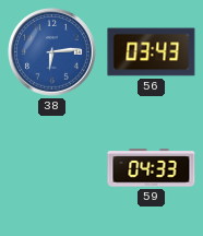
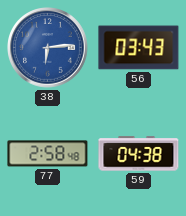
77: none -> 2:58
59: 04:33 -> 04:38
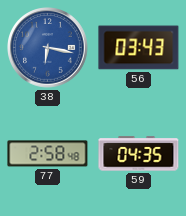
38: 6:14 -> 6:17
59: 04:38 -> 04:35
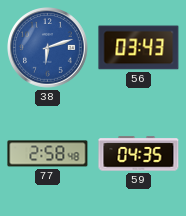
38: 6:17 -> 6:12
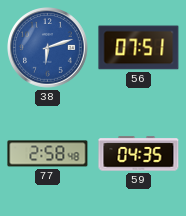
56: 03:43 -> 07:51
